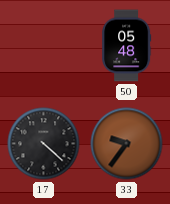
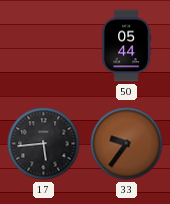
50: 05:48 -> 05:44
17: 4:22 -> 5:44
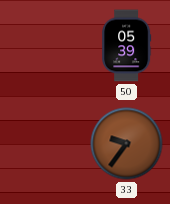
50: 05:44 -> 05:39
17: 5:44 -> none
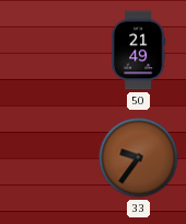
50: 05:39 -> 21:49
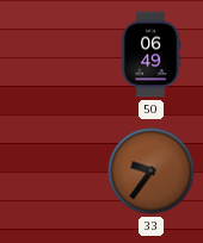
50: 21:49 -> 06:49
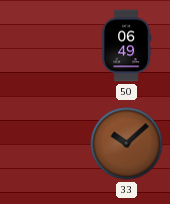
33: 9:36 -> 10:08
